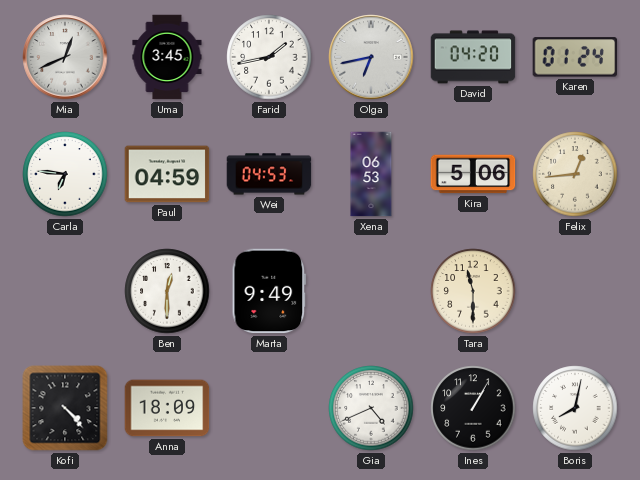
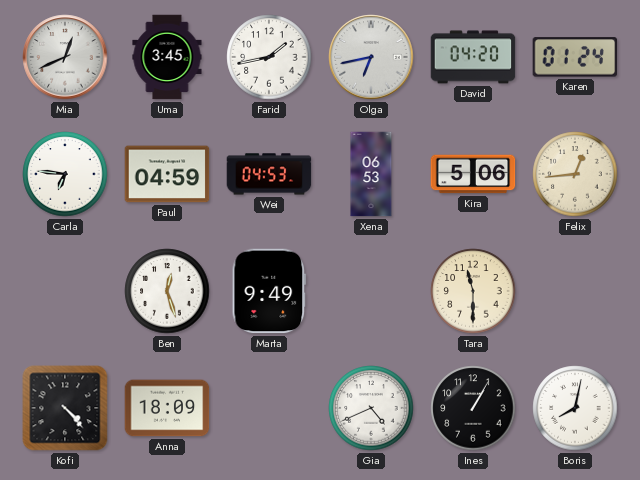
Ben: 12:30 -> 12:27
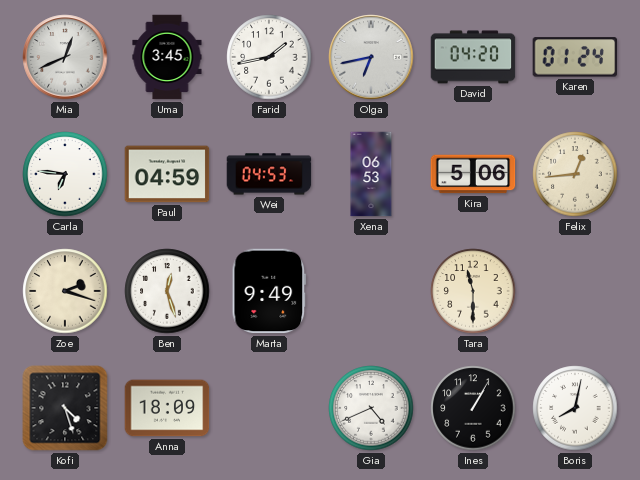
Zoe: none -> 2:18
Kofi: 4:23 -> 4:27
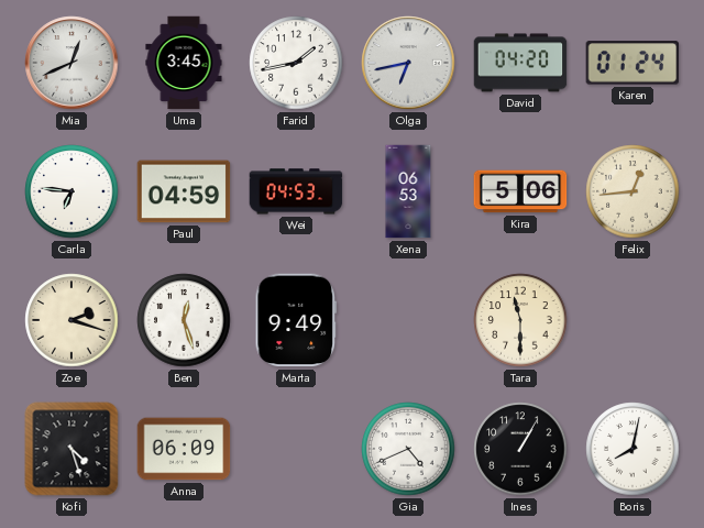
Anna: 18:09 -> 06:09
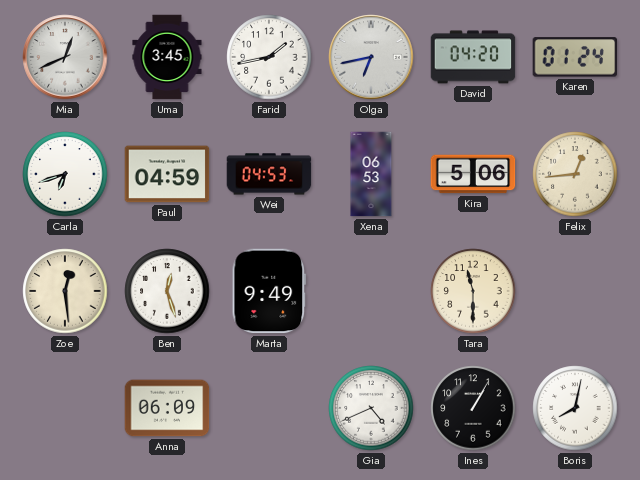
Carla: 6:46 -> 6:42
Zoe: 2:18 -> 12:29
Kofi: 4:27 -> none
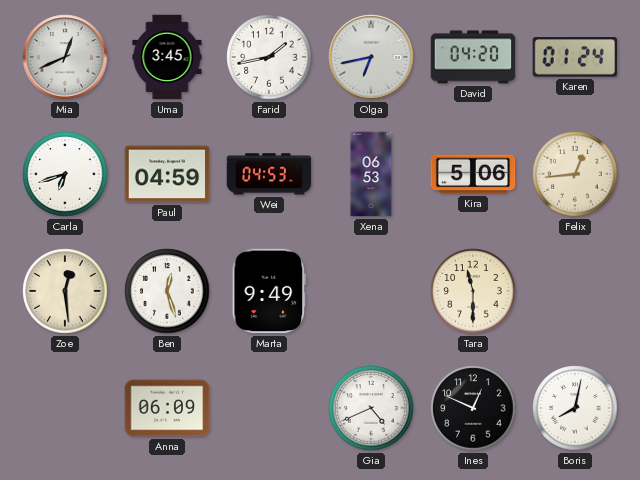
Ines: 1:05 -> 12:49
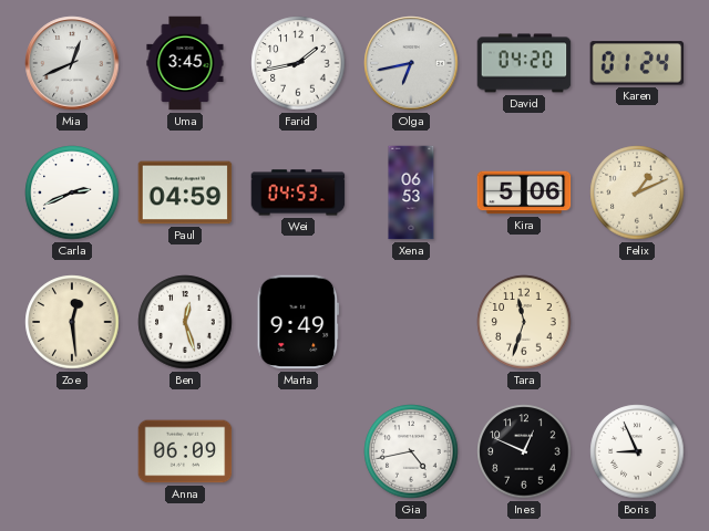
Carla: 6:42 -> 2:41
Felix: 12:44 -> 1:11
Tara: 11:30 -> 11:33
Gia: 4:41 -> 4:43
Boris: 8:02 -> 8:56
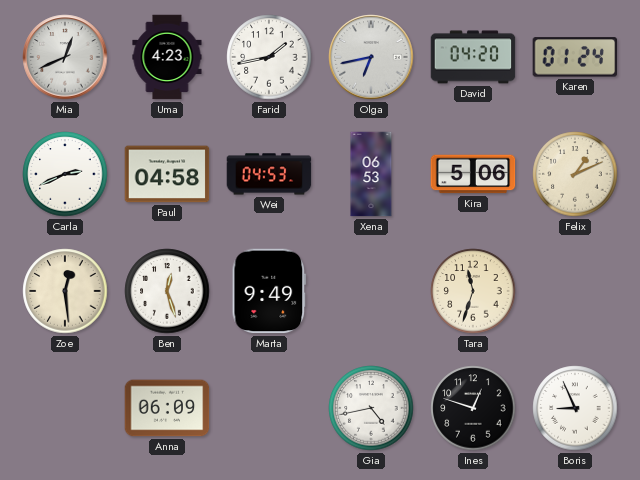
Uma: 3:45 -> 4:23
Paul: 04:59 -> 04:58
Ines: 12:49 -> 12:48
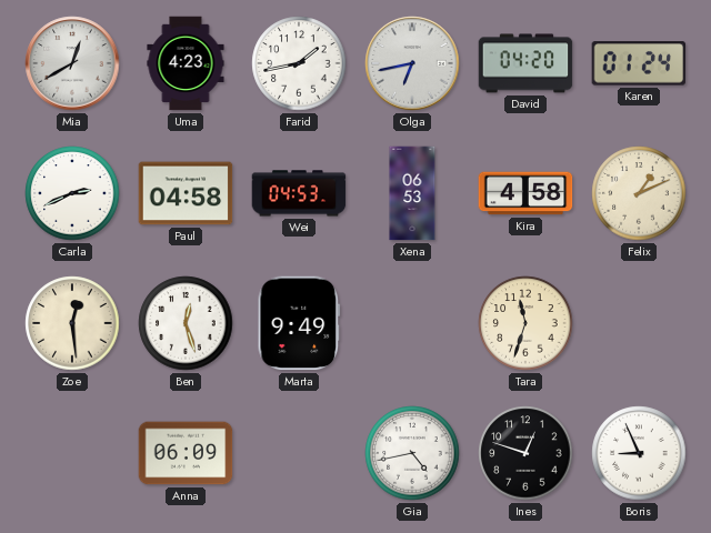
Mia: 12:41 -> 12:40
Kira: 5:06 -> 4:58
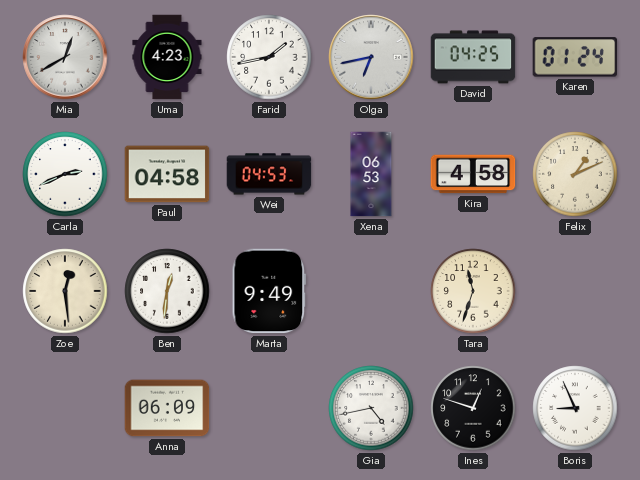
David: 04:20 -> 04:25
Ben: 12:27 -> 12:31
